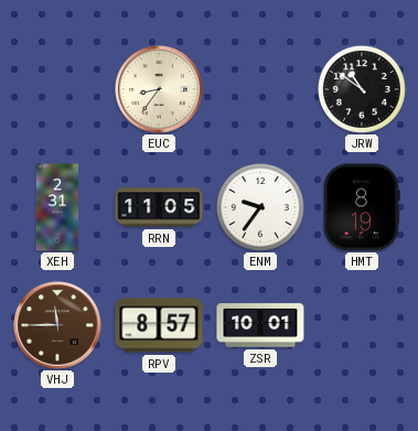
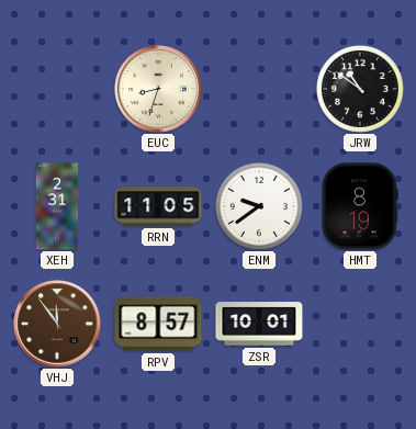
EUC: 8:36 -> 8:33
ENM: 9:36 -> 9:39
VHJ: 11:45 -> 11:54
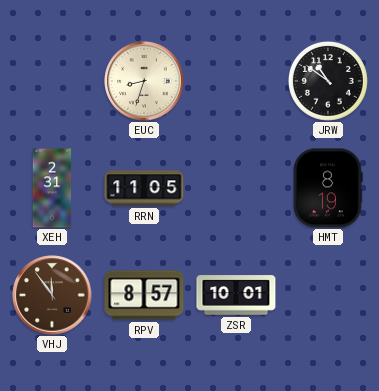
ENM: 9:39 -> none
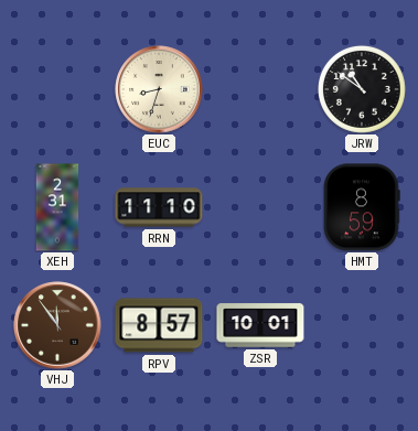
RRN: 11:05 -> 11:10
HMT: 8:19 -> 8:59
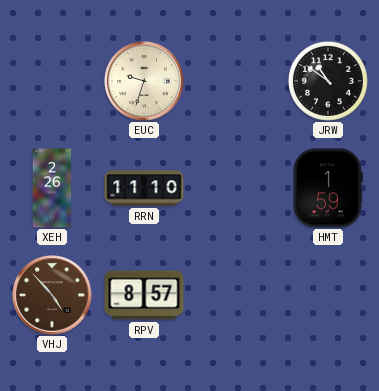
EUC: 8:33 -> 9:33
XEH: 2:31 -> 2:26
HMT: 8:59 -> 1:59
VHJ: 11:54 -> 4:53
ZSR: 10:01 -> none
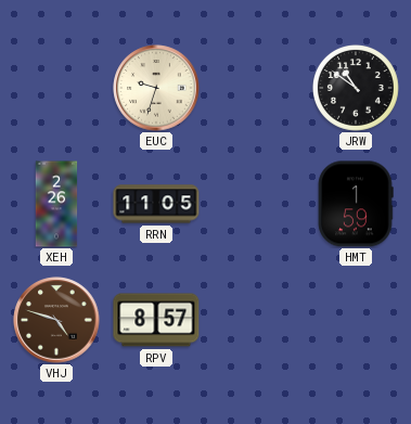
RRN: 11:10 -> 11:05
VHJ: 4:53 -> 4:48
